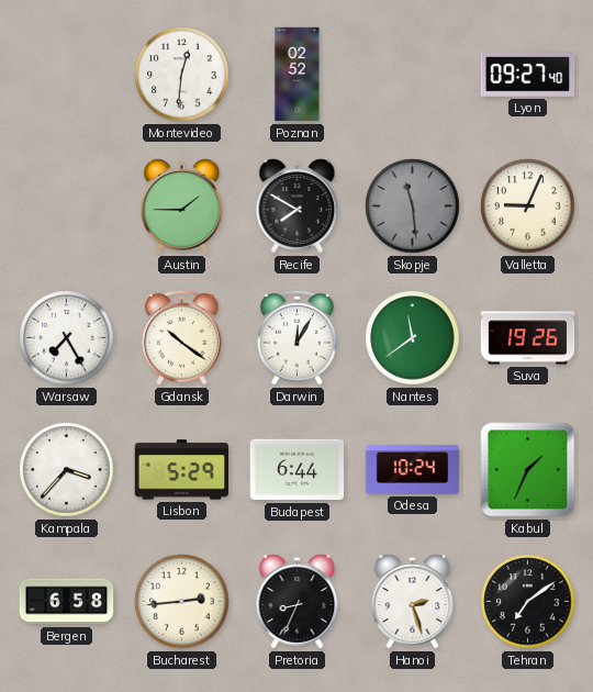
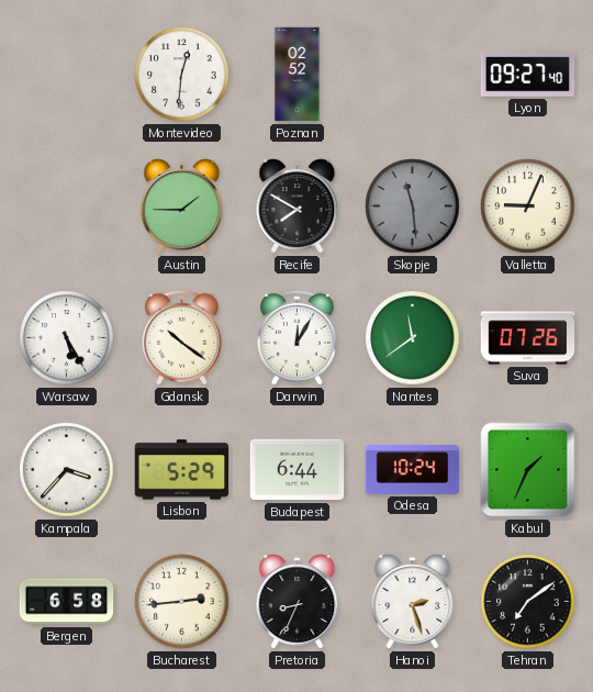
Warsaw: 7:25 -> 5:25
Suva: 19:26 -> 07:26
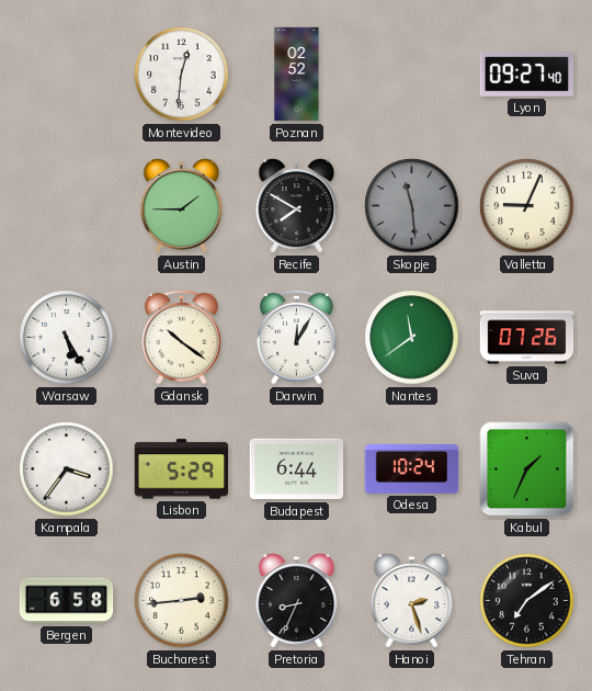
Kampala: 3:37 -> 3:36
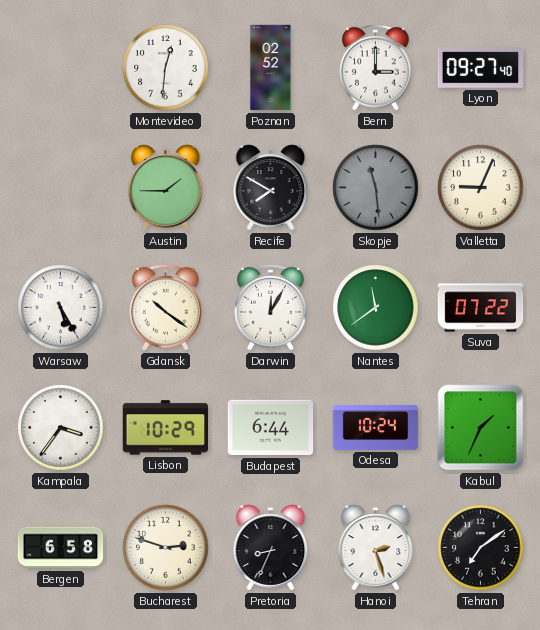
Bern: none -> 3:00
Suva: 07:26 -> 07:22
Lisbon: 5:29 -> 10:29
Bucharest: 2:44 -> 2:48
